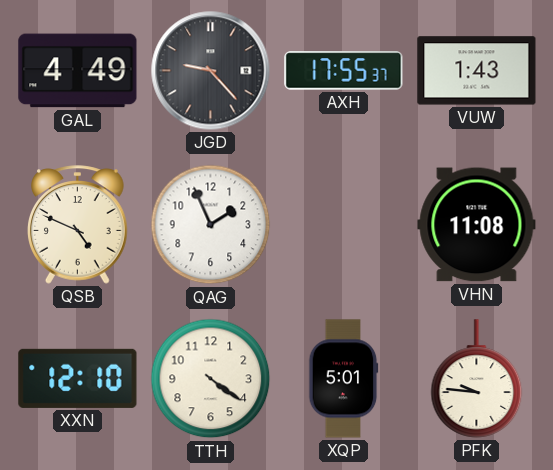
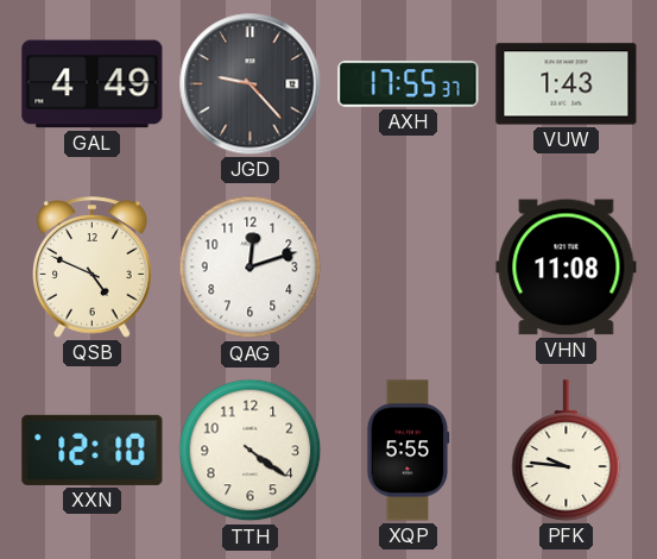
QAG: 1:56 -> 12:12
XQP: 5:01 -> 5:55
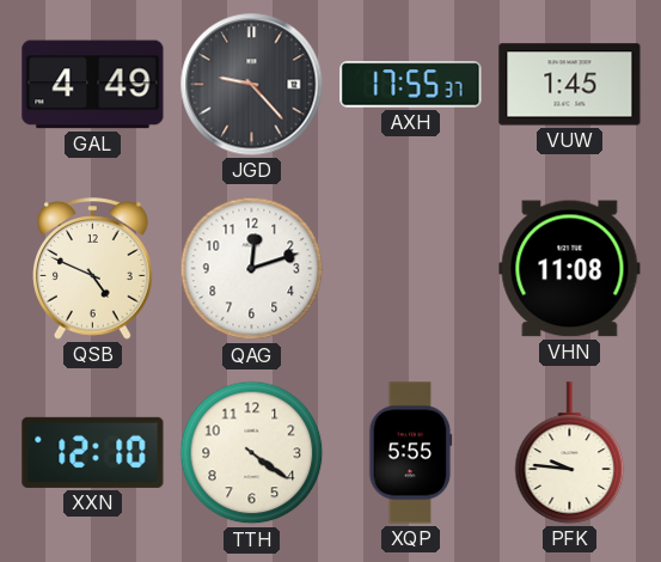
VUW: 1:43 -> 1:45
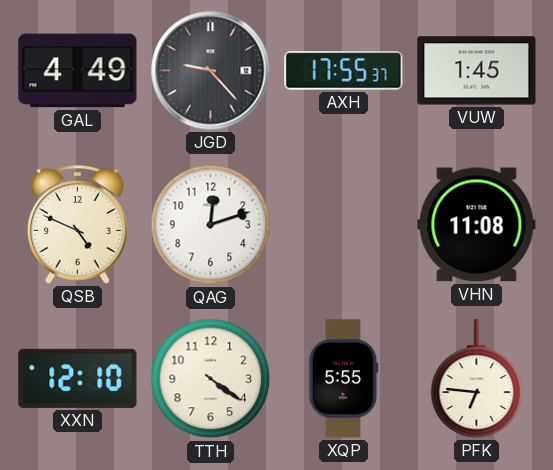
PFK: 9:46 -> 6:46
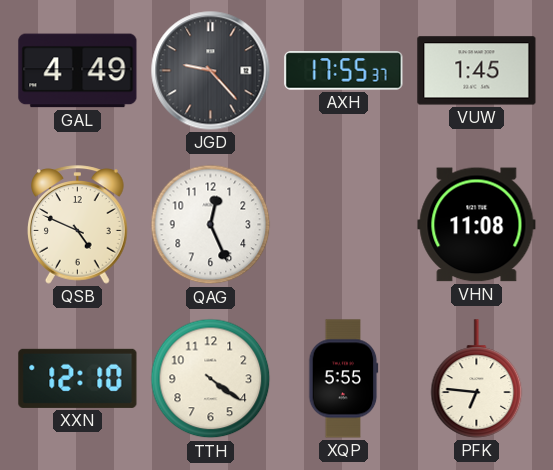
QAG: 12:12 -> 12:26
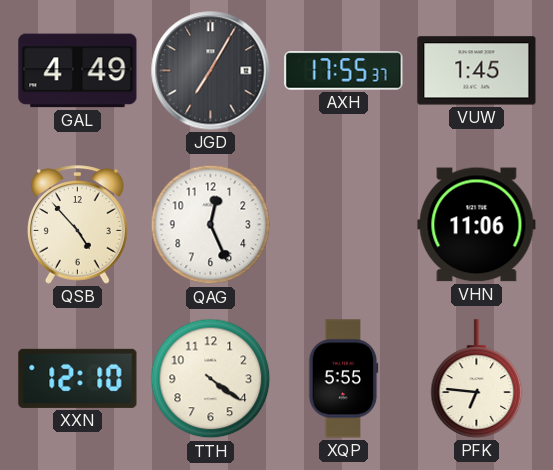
JGD: 9:23 -> 7:05
QSB: 4:49 -> 4:53
VHN: 11:08 -> 11:06
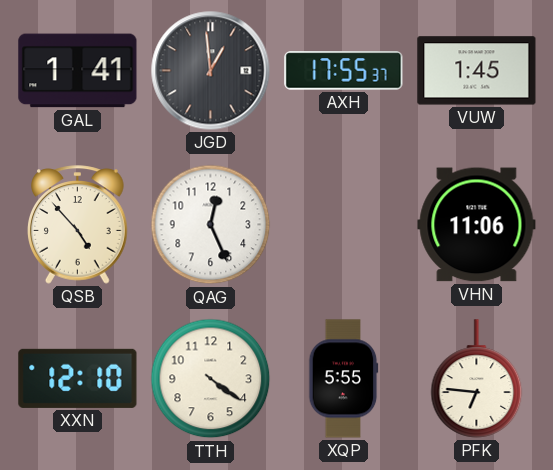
GAL: 4:49 -> 1:41
JGD: 7:05 -> 12:59
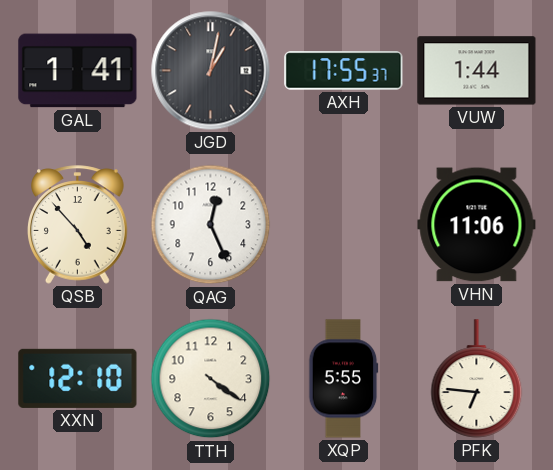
JGD: 12:59 -> 1:02
VUW: 1:45 -> 1:44
